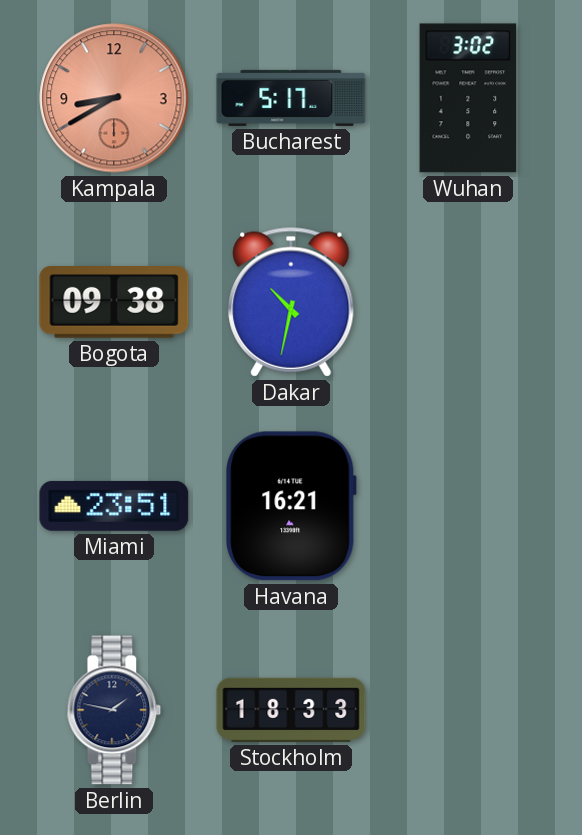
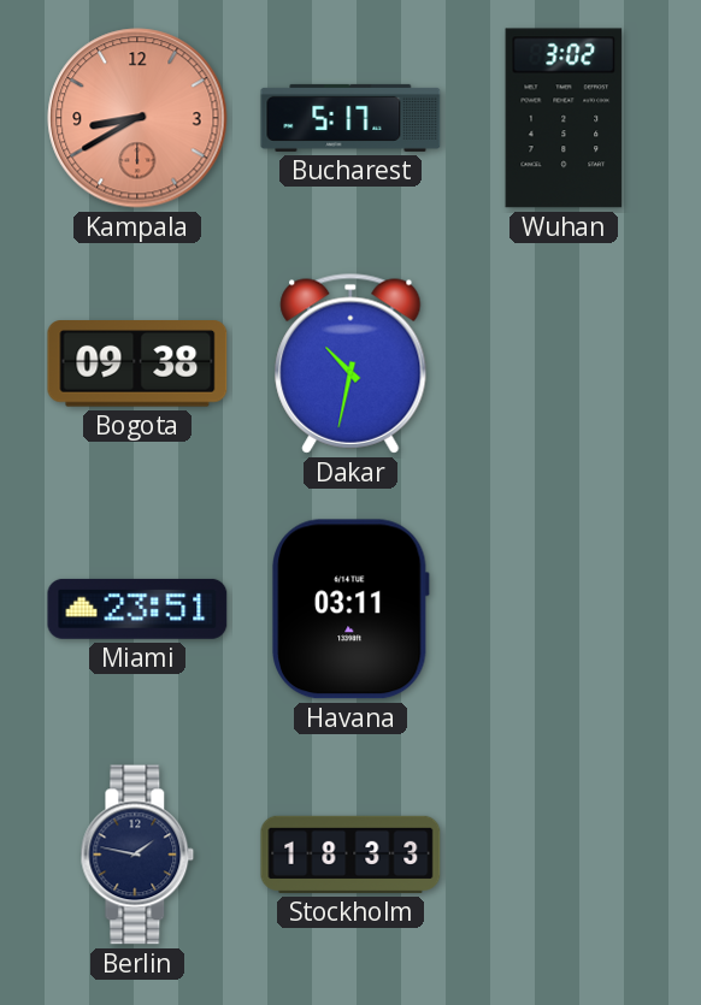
Havana: 16:21 -> 03:11
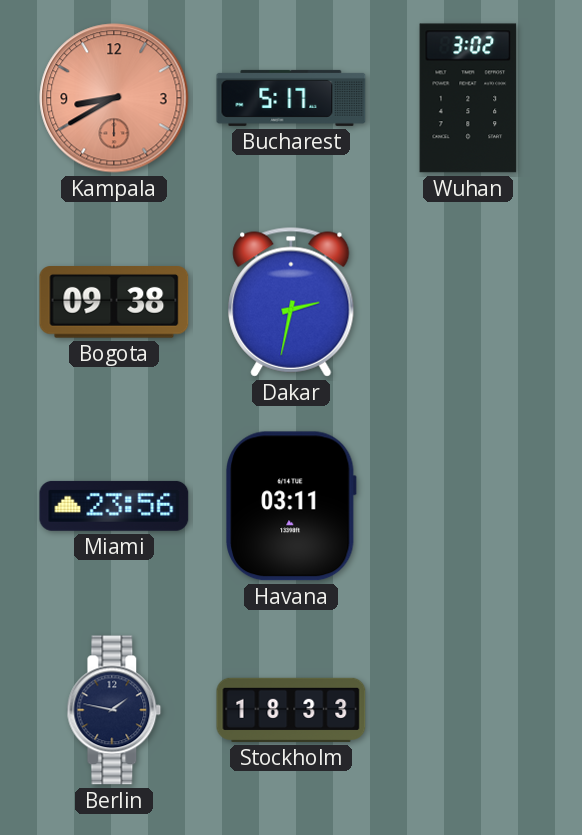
Dakar: 10:32 -> 2:32
Miami: 23:51 -> 23:56
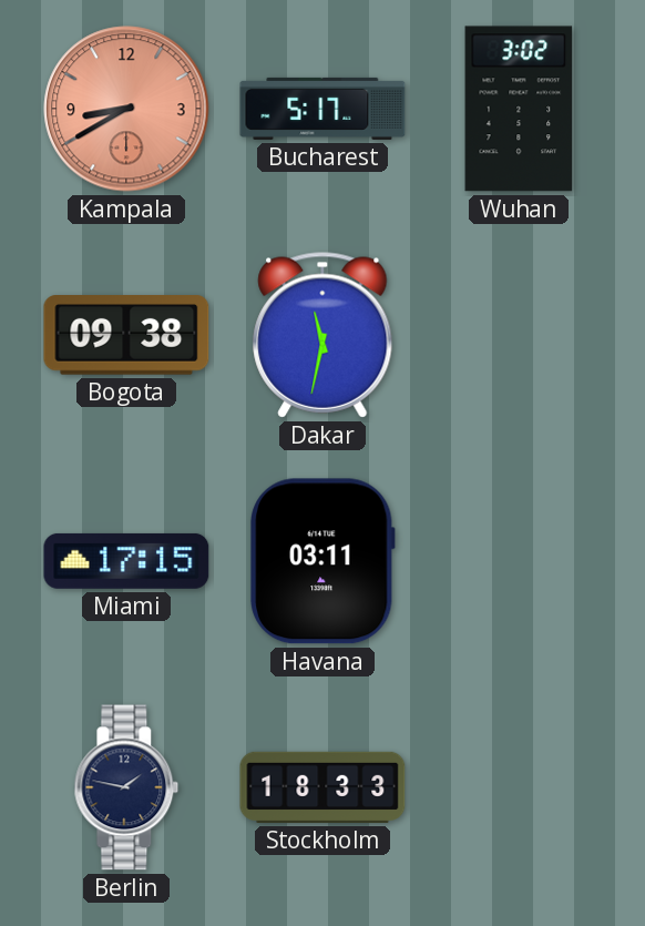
Dakar: 2:32 -> 11:32
Miami: 23:56 -> 17:15
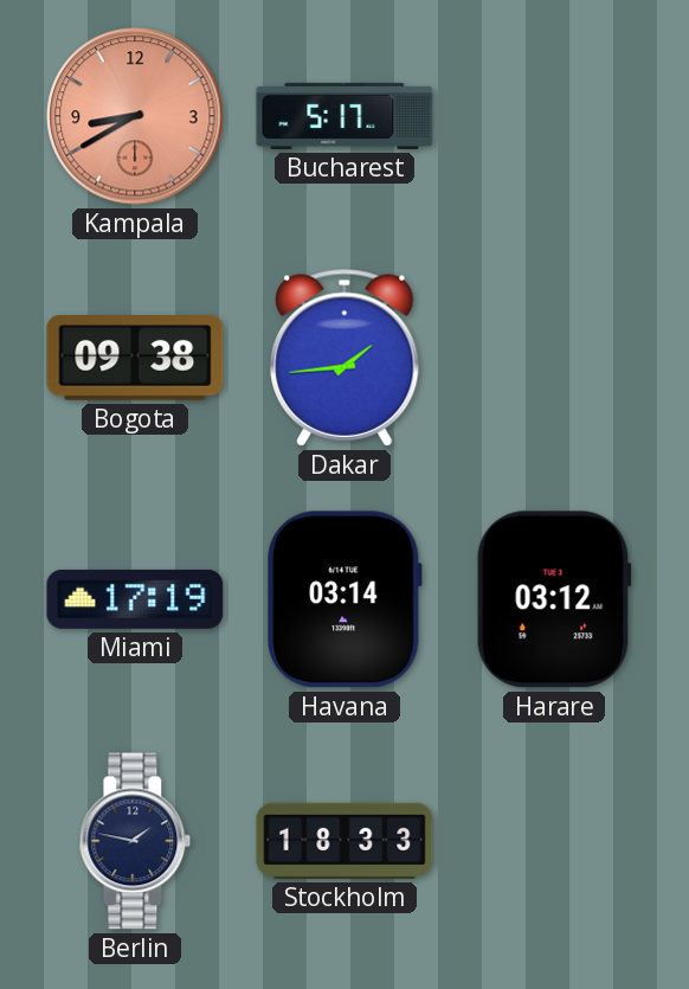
Wuhan: 3:02 -> none
Dakar: 11:32 -> 1:44
Miami: 17:15 -> 17:19
Havana: 03:11 -> 03:14
Harare: none -> 03:12
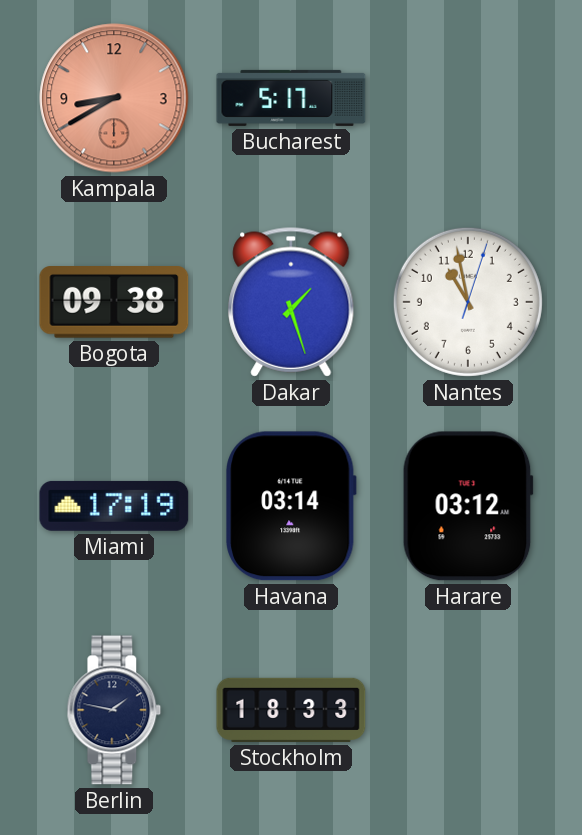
Dakar: 1:44 -> 1:27
Nantes: none -> 10:58
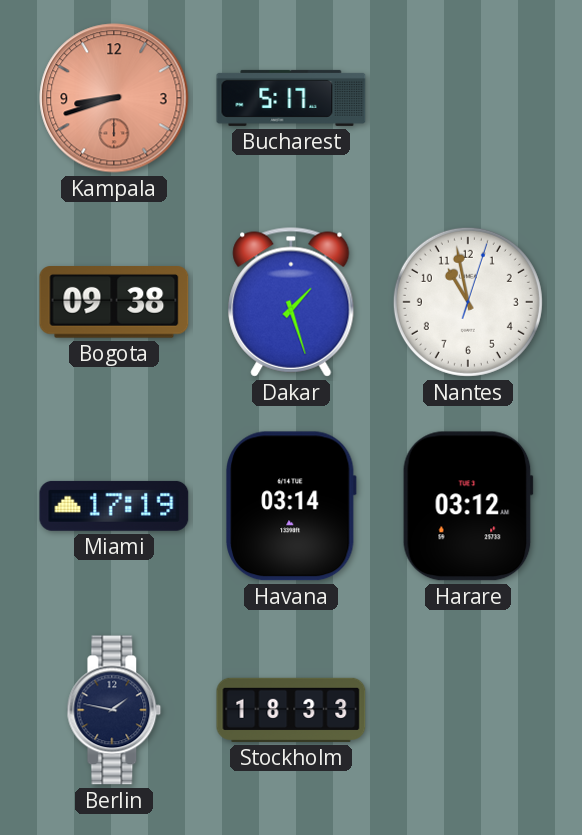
Kampala: 8:40 -> 8:42
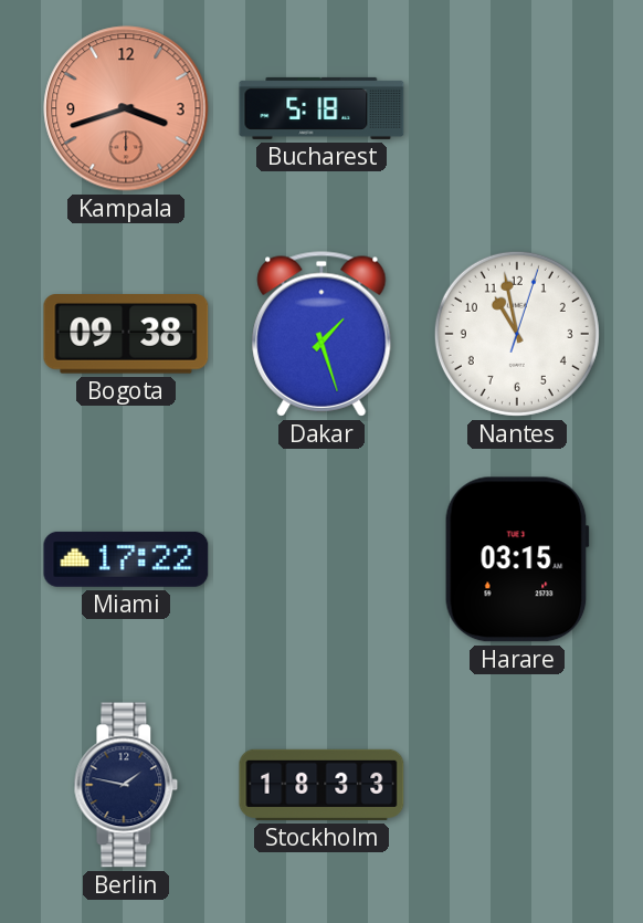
Kampala: 8:42 -> 3:42
Bucharest: 5:17 -> 5:18
Miami: 17:19 -> 17:22
Havana: 03:14 -> none
Harare: 03:12 -> 03:15
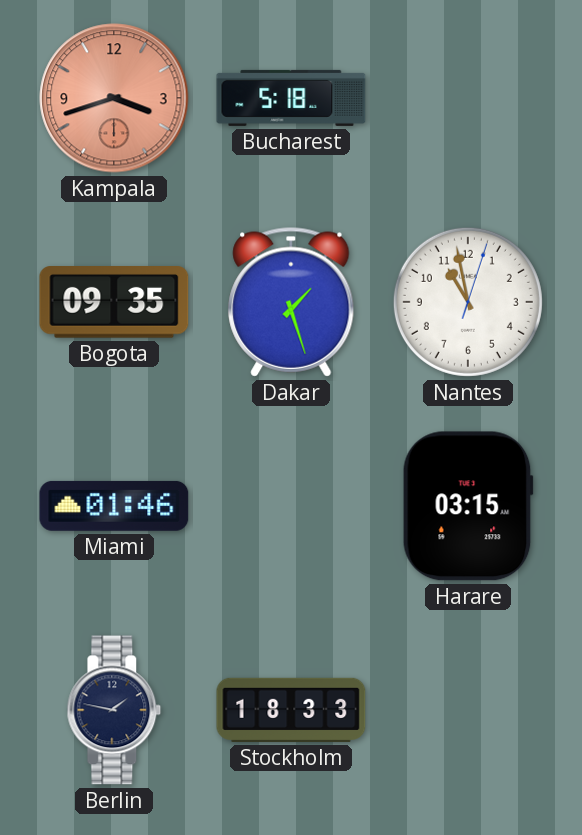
Bogota: 09:38 -> 09:35
Miami: 17:22 -> 01:46
